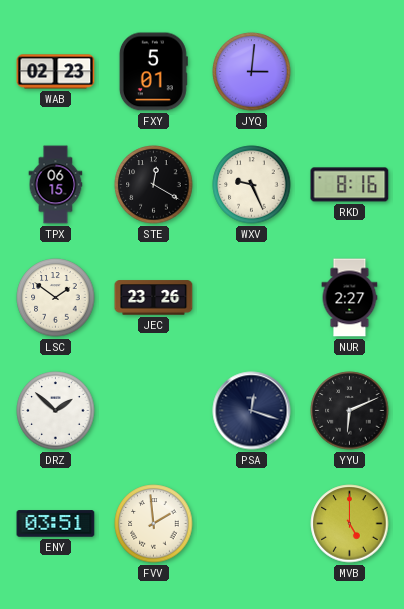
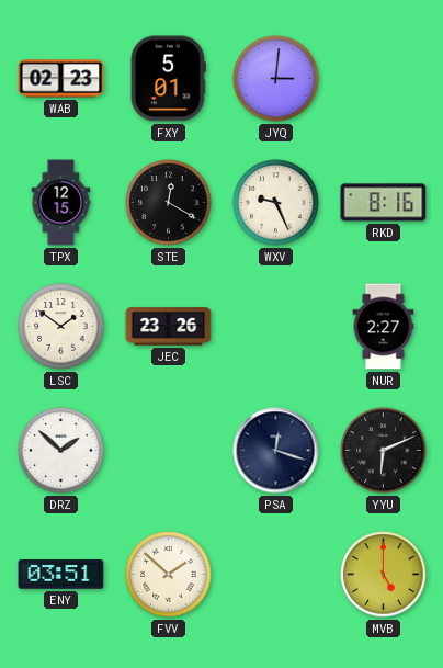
TPX: 06:15 -> 12:15
FVV: 1:59 -> 1:52
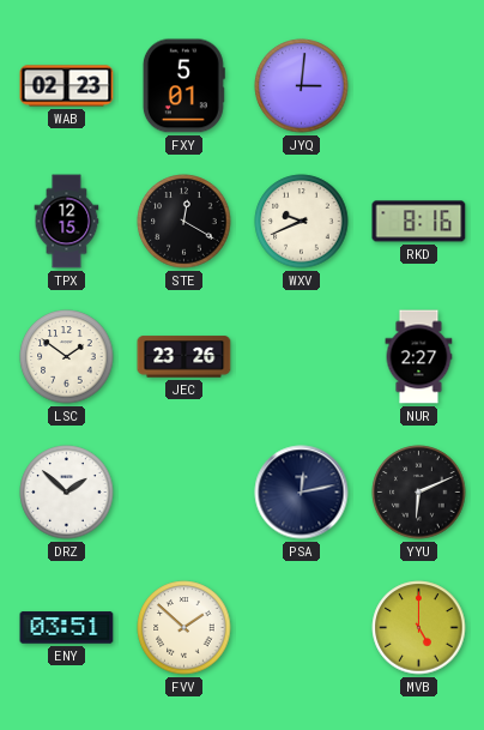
WXV: 9:26 -> 9:41
PSA: 12:18 -> 12:13
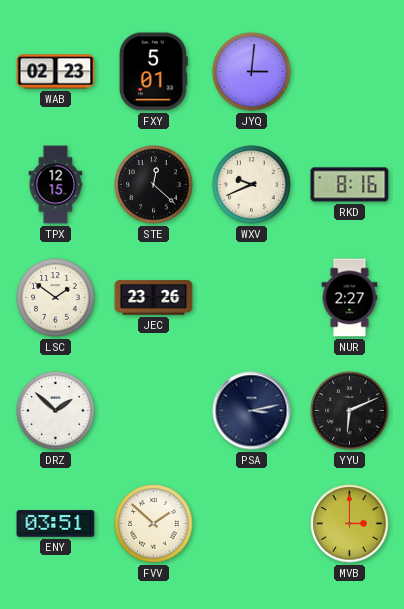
STE: 12:20 -> 12:22
PSA: 12:13 -> 3:13
MVB: 5:00 -> 3:00
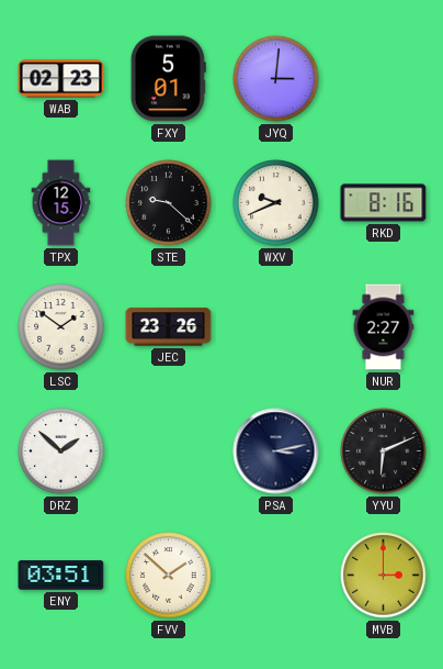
STE: 12:22 -> 9:22
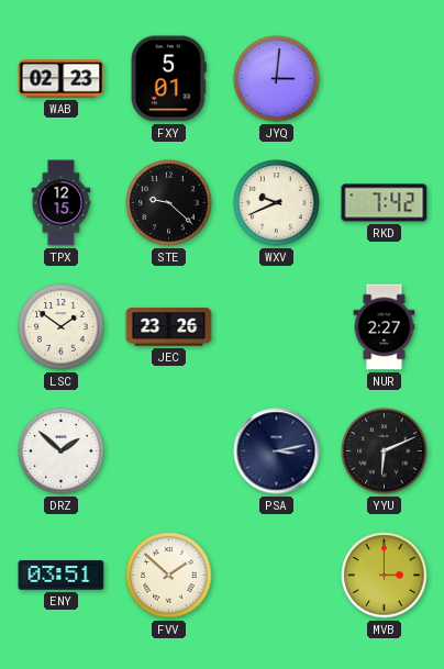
RKD: 8:16 -> 7:42
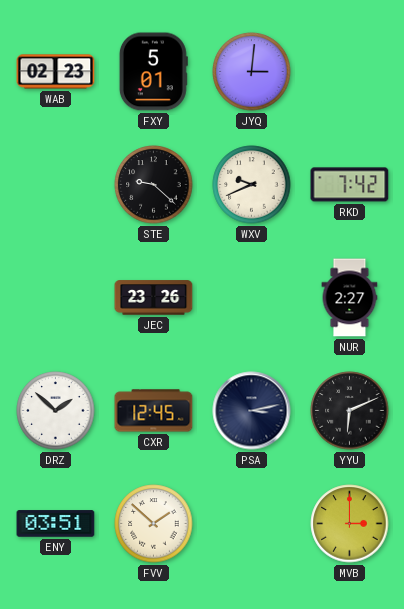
TPX: 12:15 -> none
LSC: 1:51 -> none
CXR: none -> 12:45
